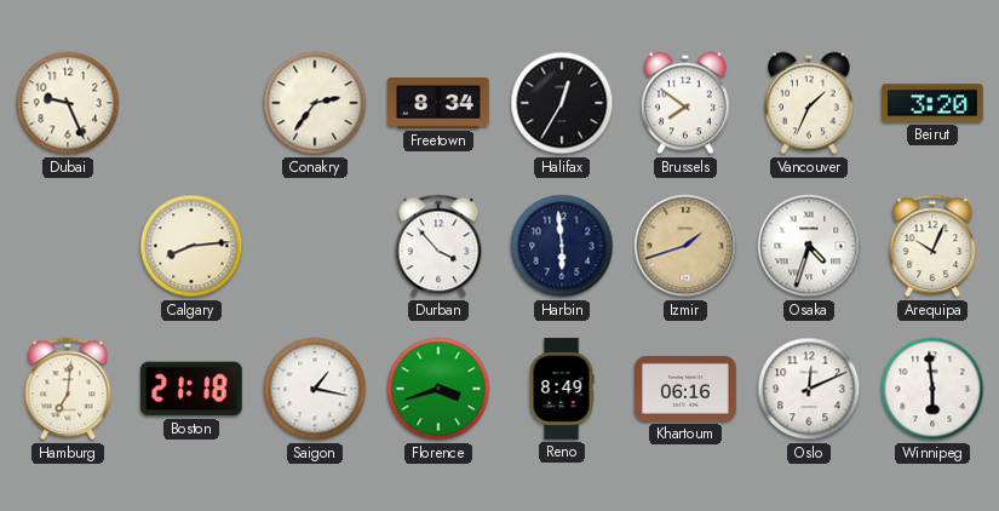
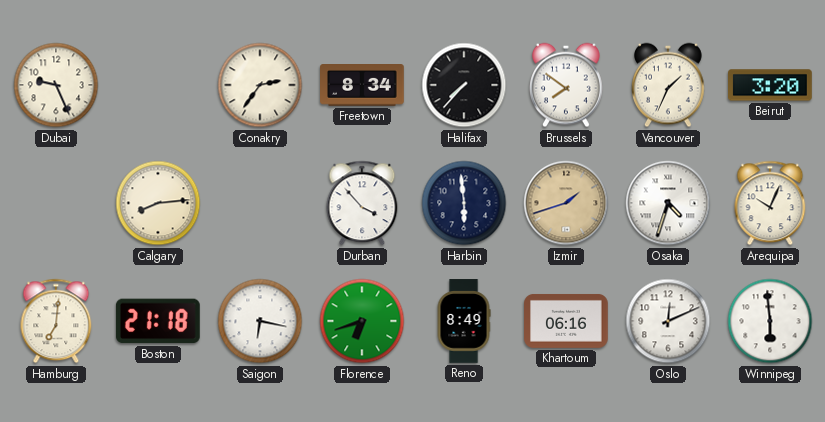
Halifax: 12:35 -> 7:37
Saigon: 1:17 -> 6:17
Florence: 3:42 -> 6:42
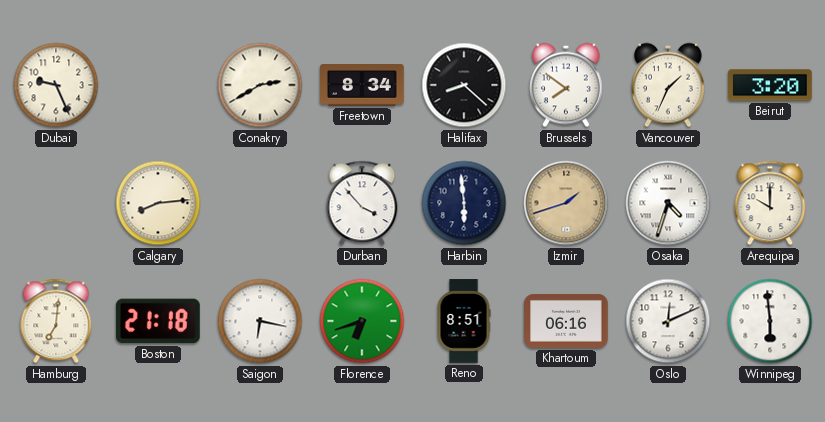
Conakry: 2:36 -> 2:40
Halifax: 7:37 -> 8:22
Arequipa: 10:04 -> 10:00
Reno: 8:49 -> 8:51
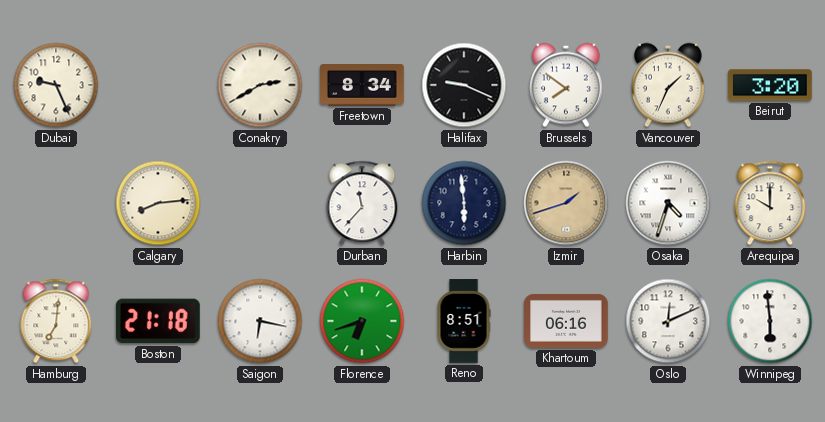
Halifax: 8:22 -> 9:19
Durban: 3:53 -> 11:37
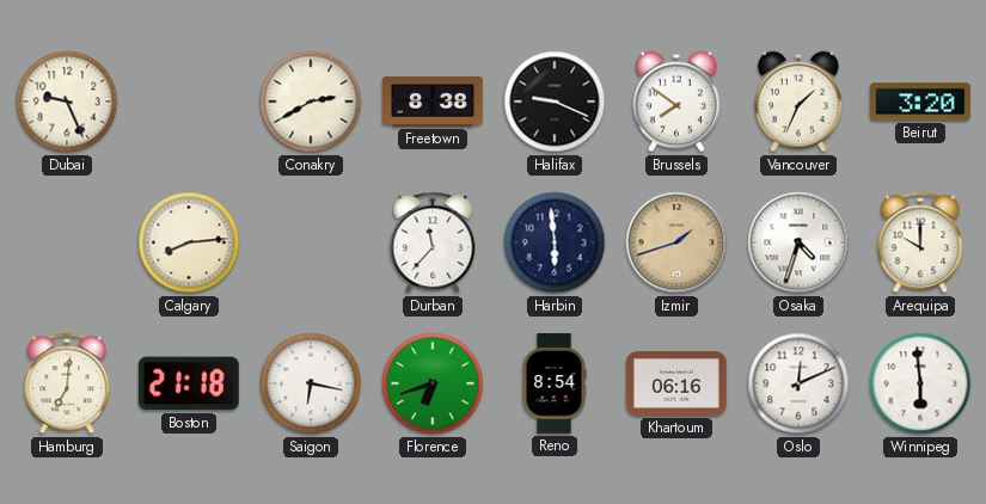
Freetown: 8:34 -> 8:38
Reno: 8:51 -> 8:54
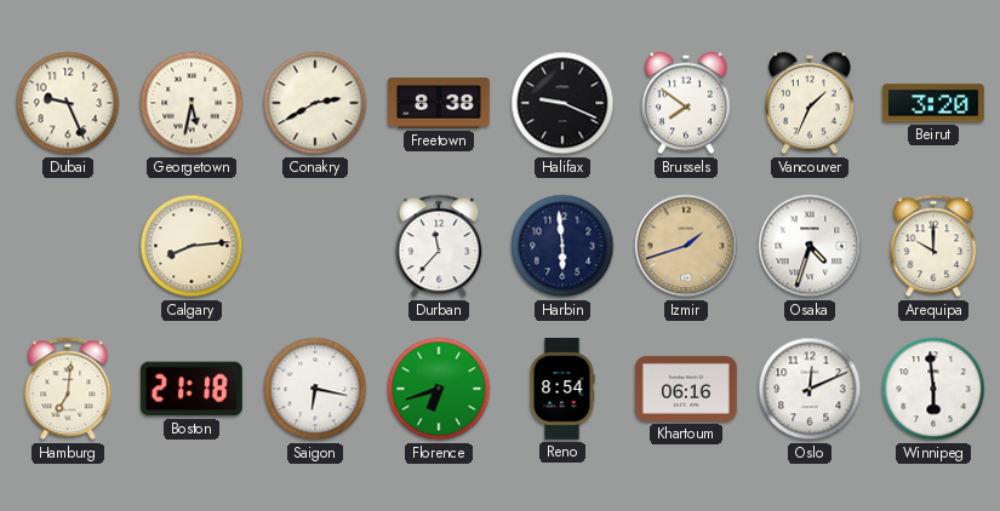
Georgetown: none -> 5:32
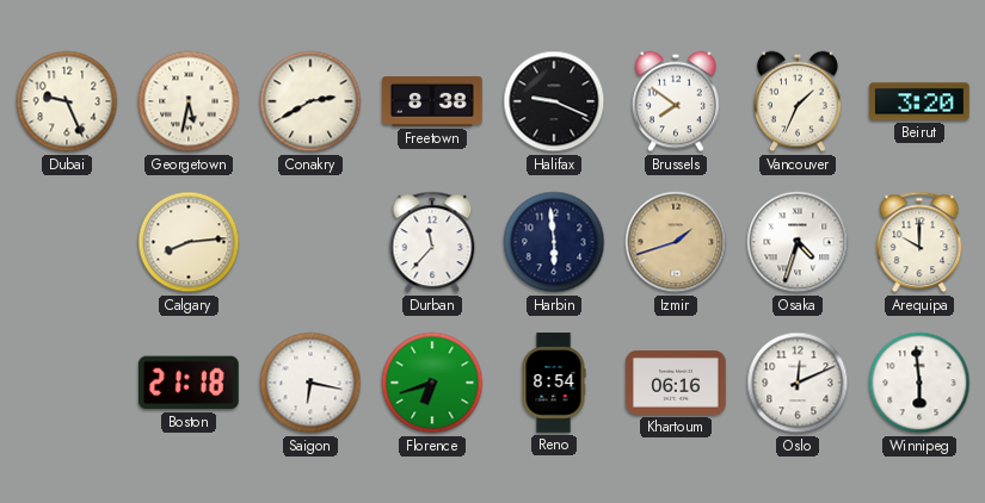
Hamburg: 7:01 -> none
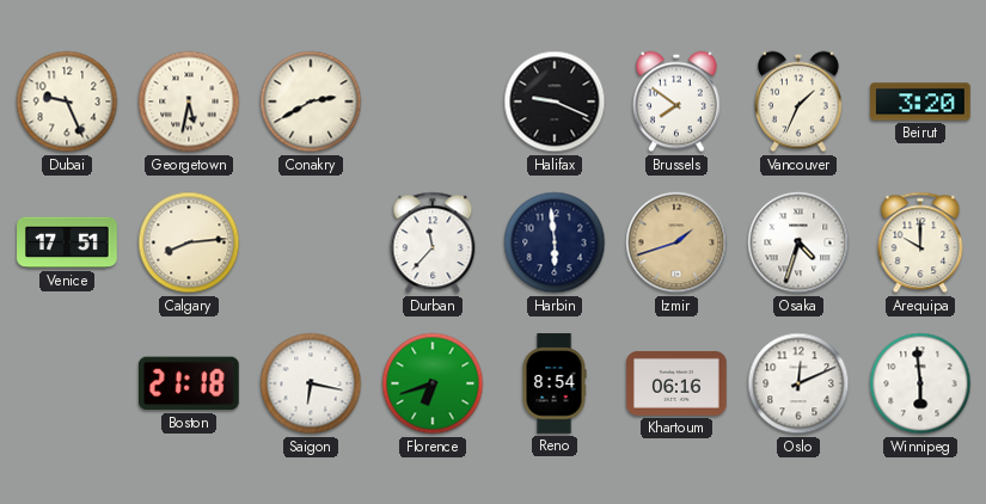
Freetown: 8:38 -> none
Venice: none -> 17:51
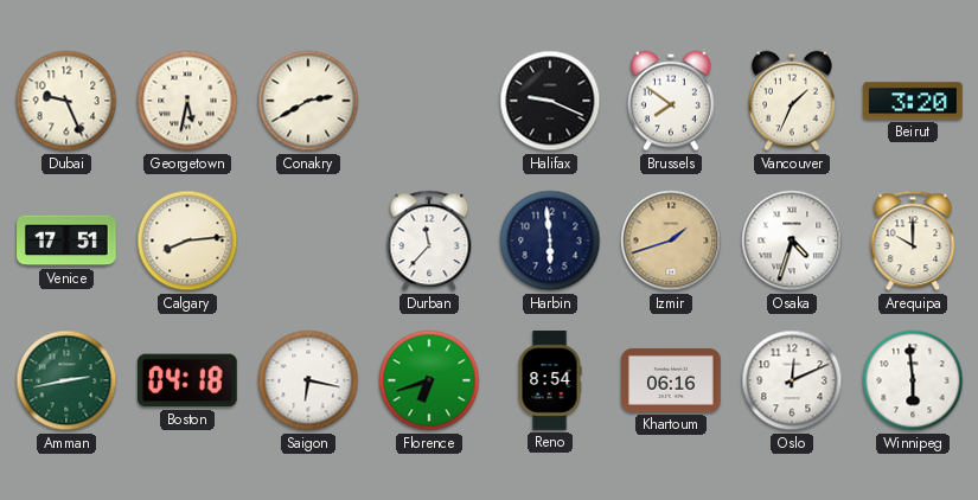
Amman: none -> 2:43
Boston: 21:18 -> 04:18
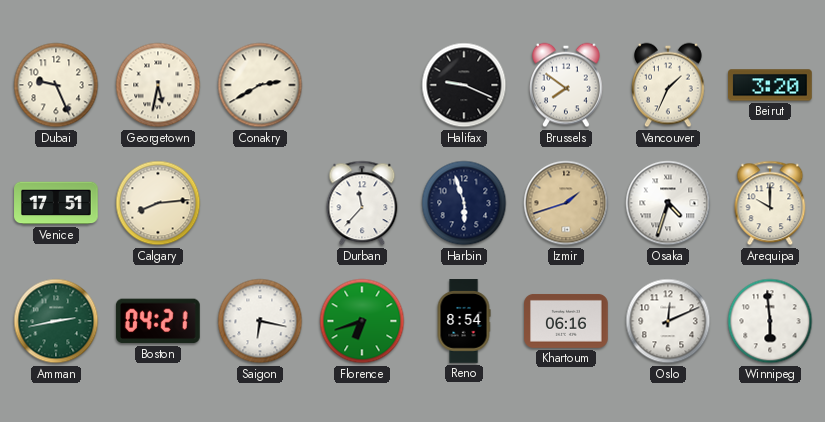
Harbin: 5:59 -> 5:57
Boston: 04:18 -> 04:21
